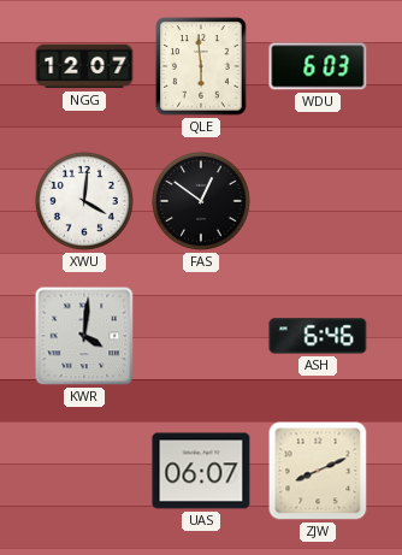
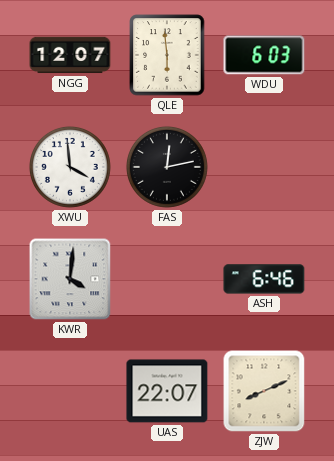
XWU: 4:01 -> 3:59
FAS: 12:51 -> 12:13
UAS: 06:07 -> 22:07
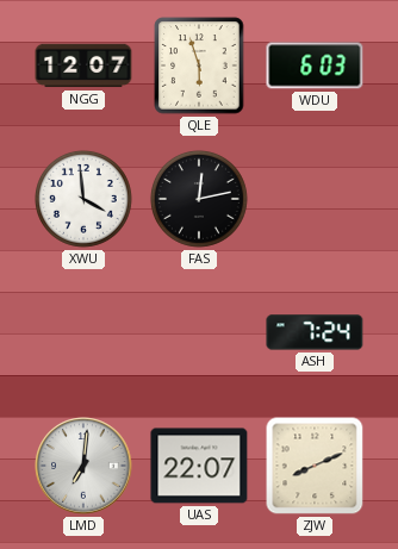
QLE: 5:59 -> 5:57
KWR: 4:01 -> none
ASH: 6:46 -> 7:24
LMD: none -> 7:01
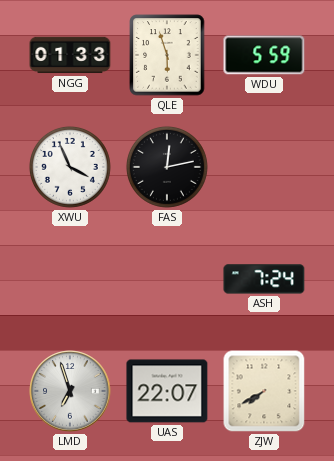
NGG: 12:07 -> 01:33
WDU: 6:03 -> 5:59
XWU: 3:59 -> 3:56
LMD: 7:01 -> 6:57
ZJW: 8:11 -> 7:40
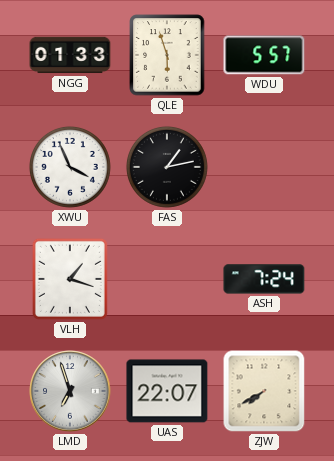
WDU: 5:59 -> 5:57
FAS: 12:13 -> 1:13
VLH: none -> 1:18
